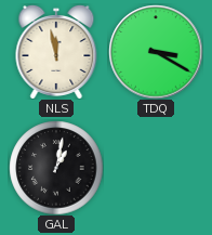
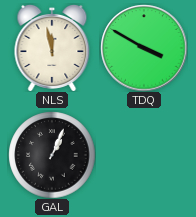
TDQ: 3:20 -> 3:50
GAL: 1:02 -> 1:04
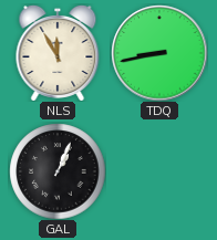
NLS: 11:58 -> 11:55
TDQ: 3:50 -> 8:43
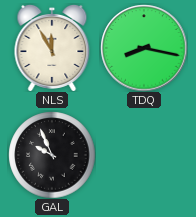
TDQ: 8:43 -> 8:17
GAL: 1:04 -> 9:56
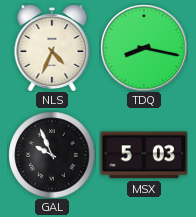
NLS: 11:55 -> 4:34
MSX: none -> 5:03
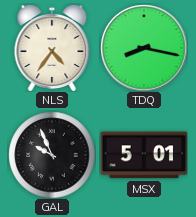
NLS: 4:34 -> 4:36
MSX: 5:03 -> 5:01
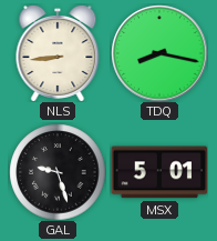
NLS: 4:36 -> 8:44
GAL: 9:56 -> 9:27
